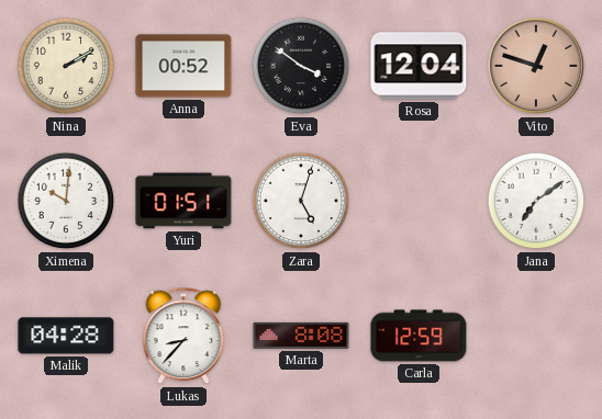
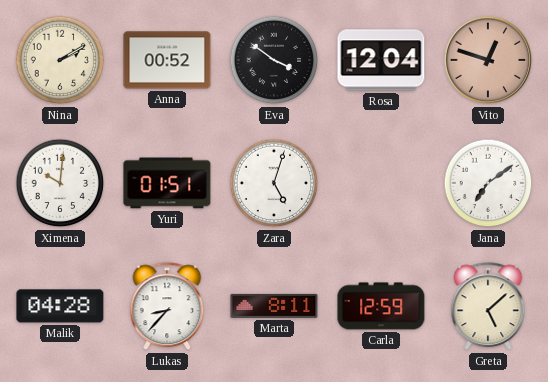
Marta: 8:08 -> 8:11
Greta: none -> 5:08
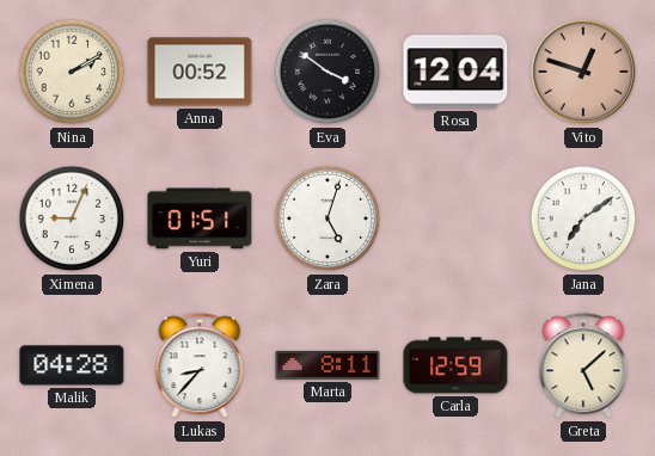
Ximena: 10:01 -> 9:04
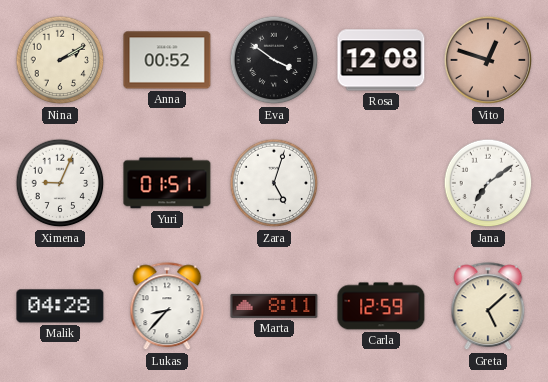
Rosa: 12:04 -> 12:08
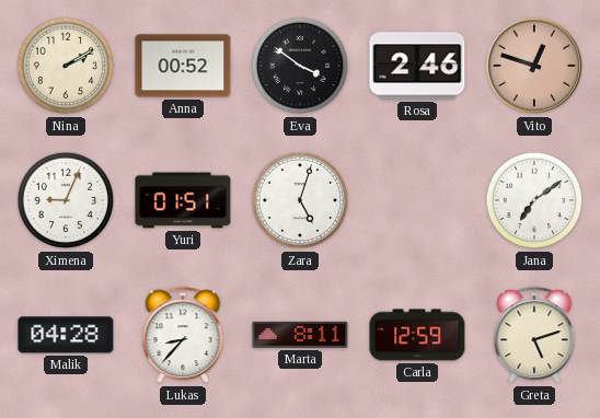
Rosa: 12:08 -> 2:46
Greta: 5:08 -> 5:12
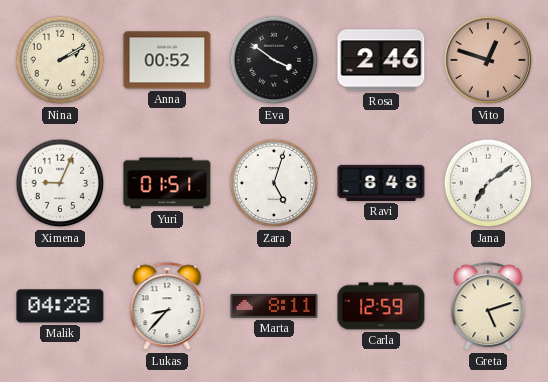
Ravi: none -> 8:48
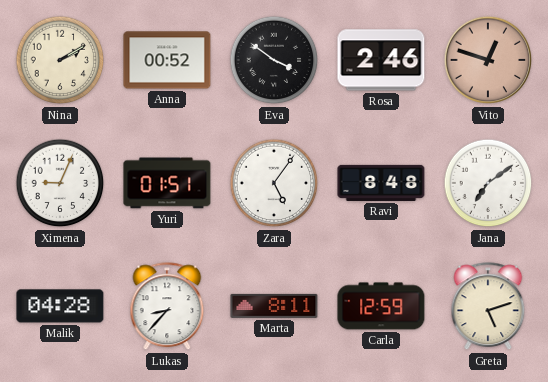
Zara: 5:03 -> 5:06
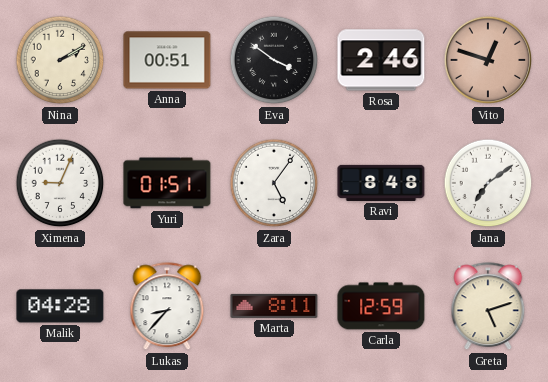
Anna: 00:52 -> 00:51
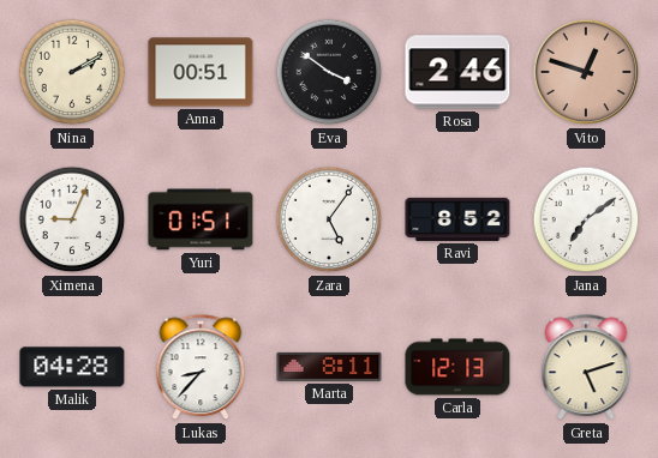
Ravi: 8:48 -> 8:52
Carla: 12:59 -> 12:13
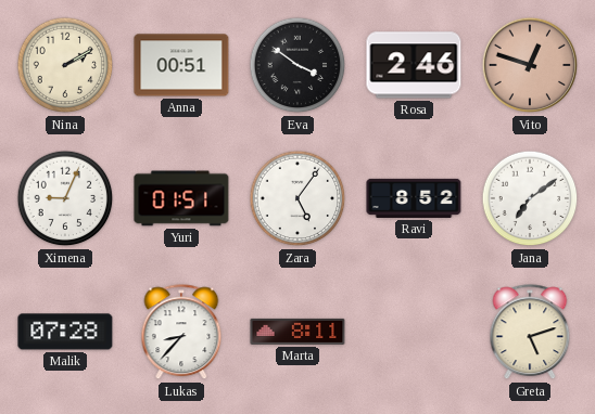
Malik: 04:28 -> 07:28
Carla: 12:13 -> none
